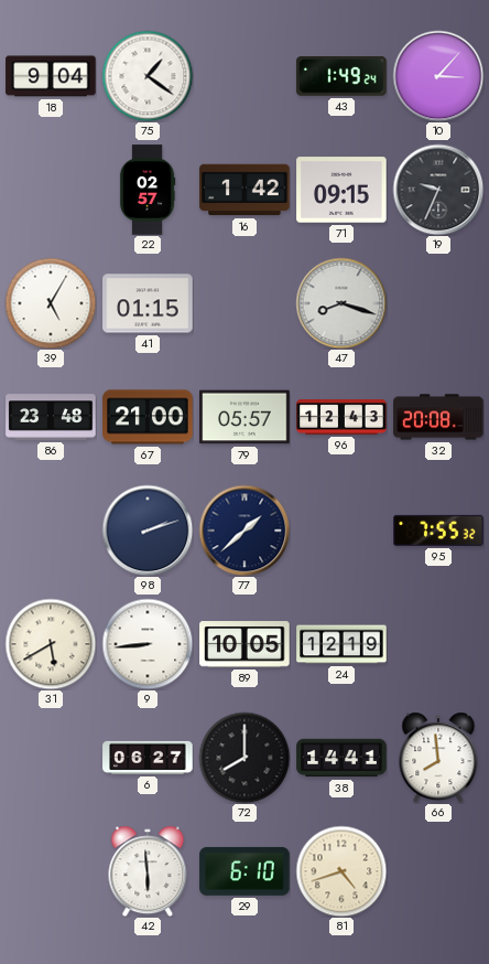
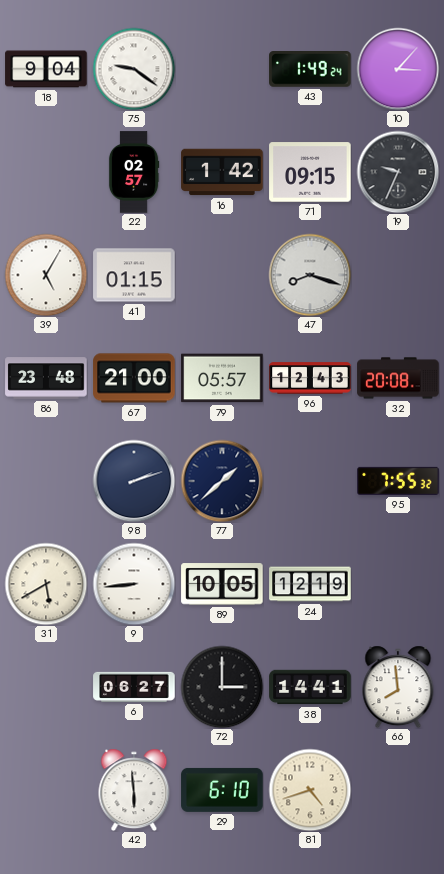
75: 1:21 -> 9:21
72: 8:00 -> 3:00
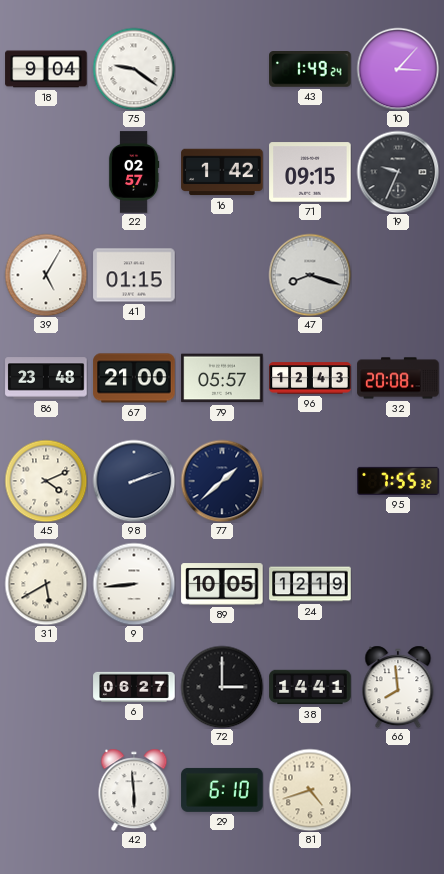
45: none -> 4:11
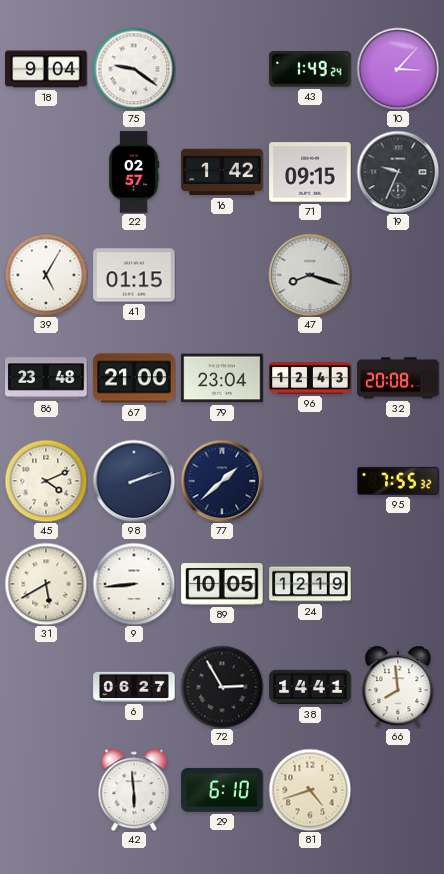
79: 05:57 -> 23:04
72: 3:00 -> 2:55
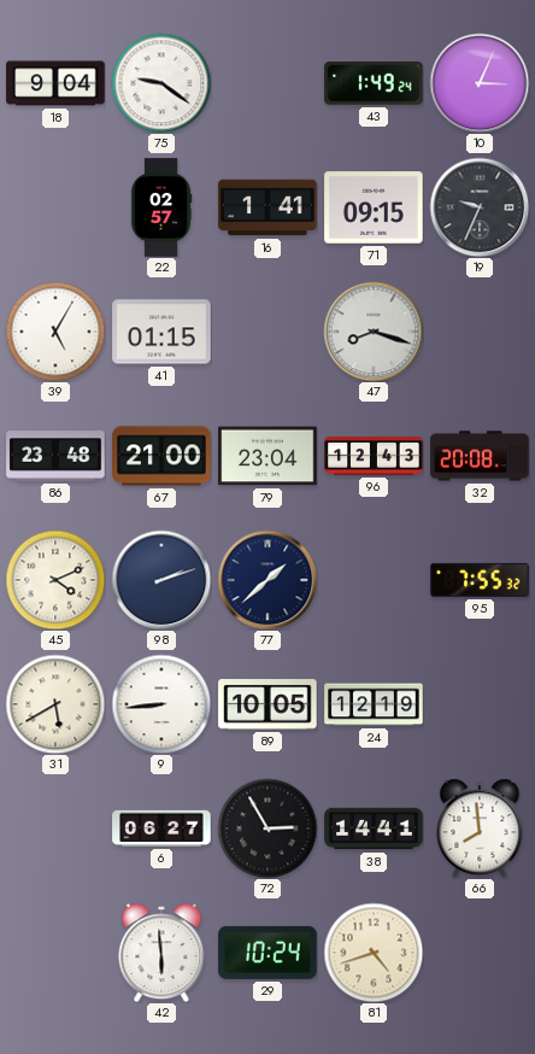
10: 3:07 -> 3:04
16: 1:42 -> 1:41
29: 6:10 -> 10:24
